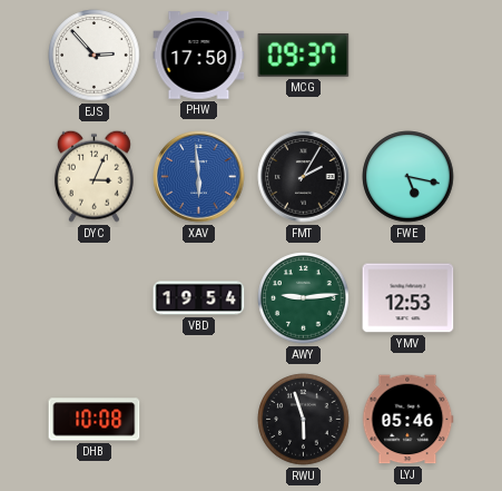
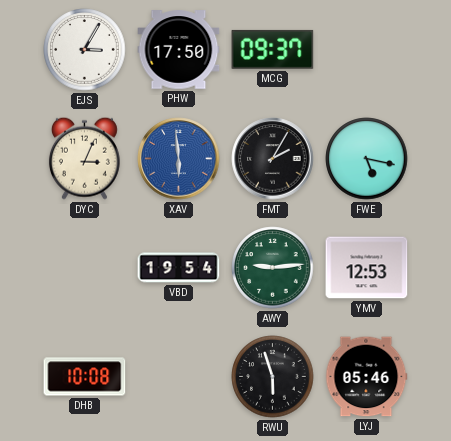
EJS: 2:53 -> 3:05
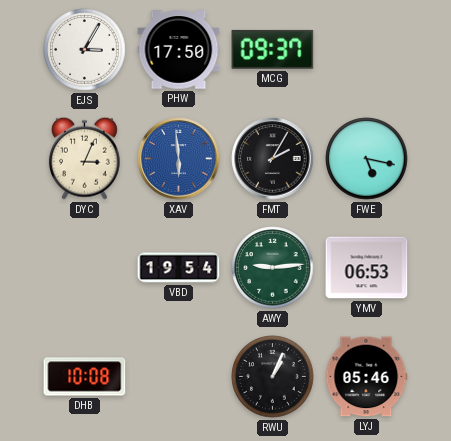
YMV: 12:53 -> 06:53
RWU: 5:57 -> 1:04
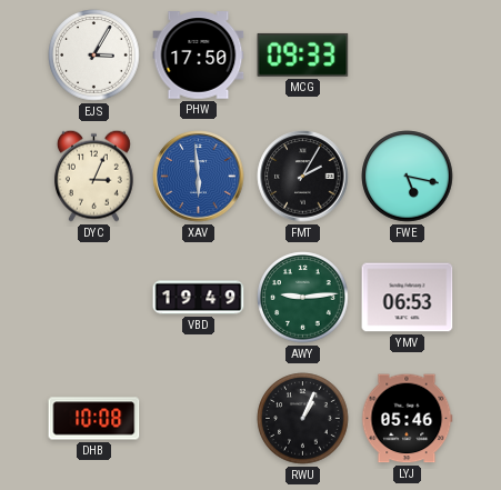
MCG: 09:37 -> 09:33
VBD: 19:54 -> 19:49
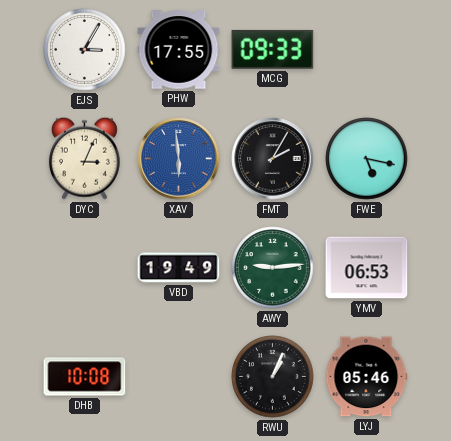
PHW: 17:50 -> 17:55
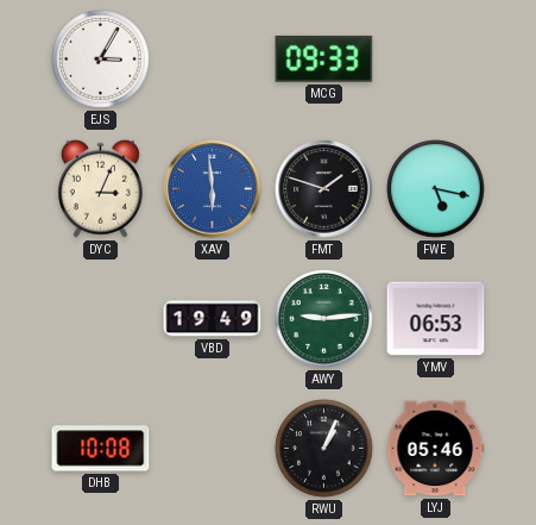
PHW: 17:55 -> none
FMT: 2:05 -> 1:48
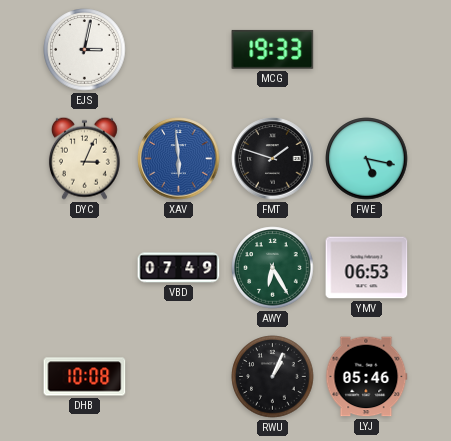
EJS: 3:05 -> 3:02
MCG: 09:33 -> 19:33
VBD: 19:49 -> 07:49
AWY: 9:14 -> 6:25
